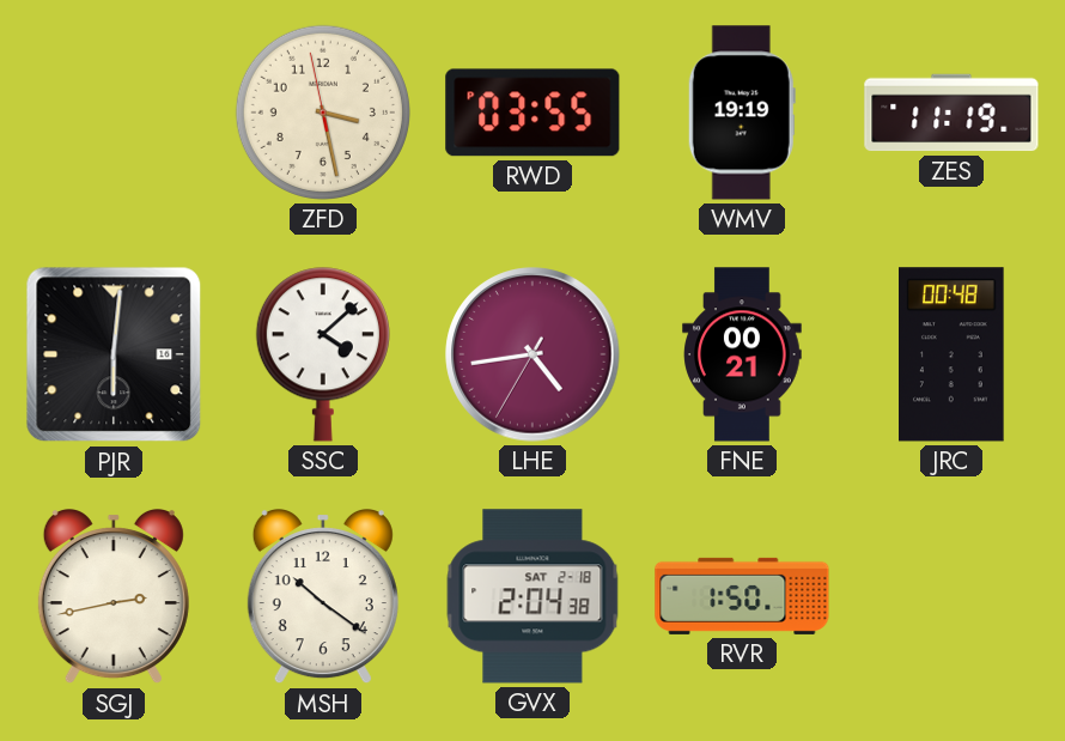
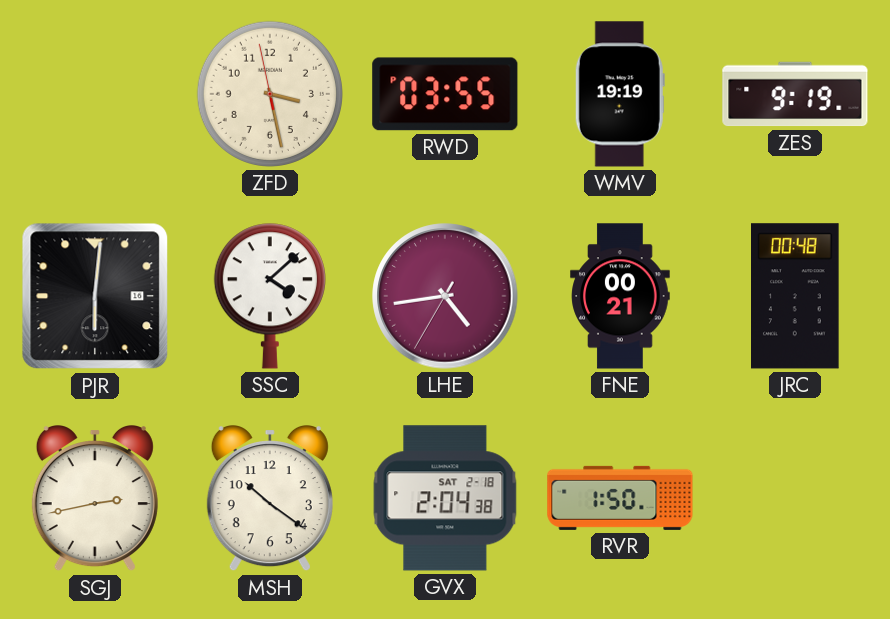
ZES: 11:19 -> 9:19
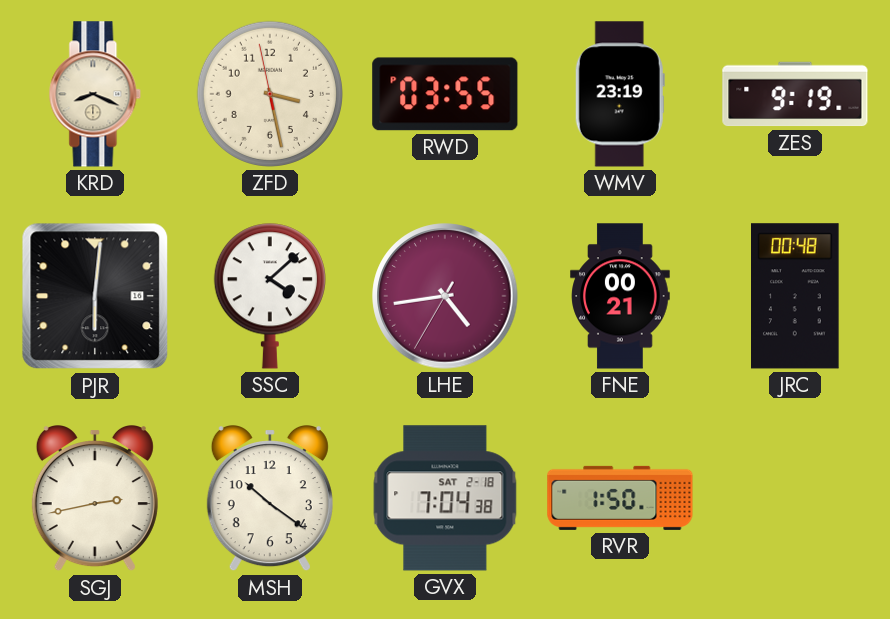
KRD: none -> 8:19
WMV: 19:19 -> 23:19
GVX: 2:04 -> 7:04
